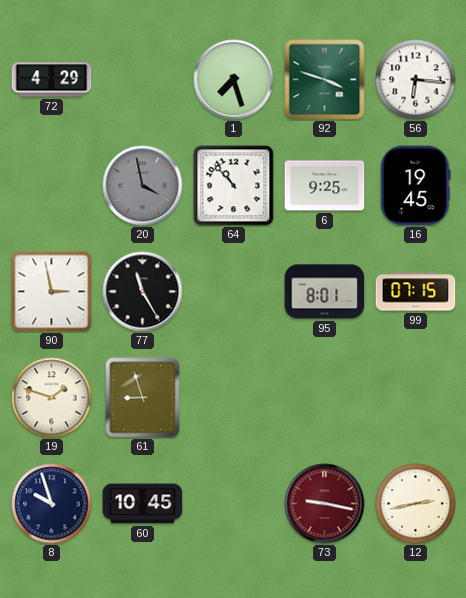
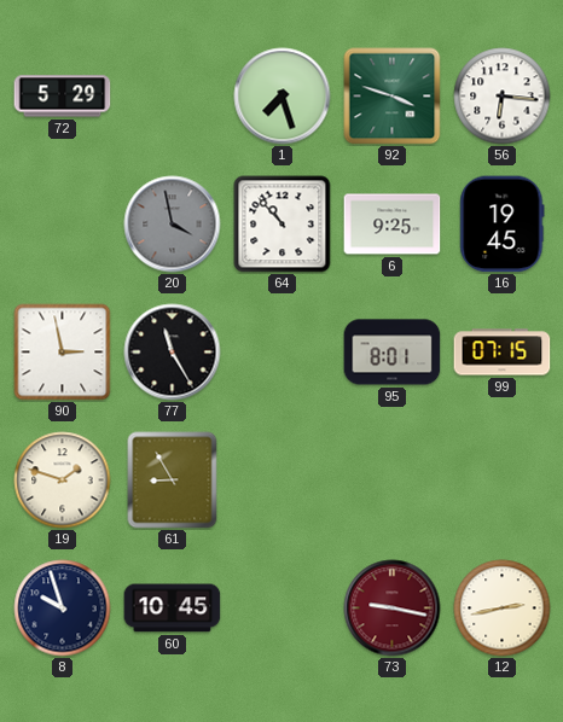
72: 4:29 -> 5:29
61: 8:57 -> 8:55
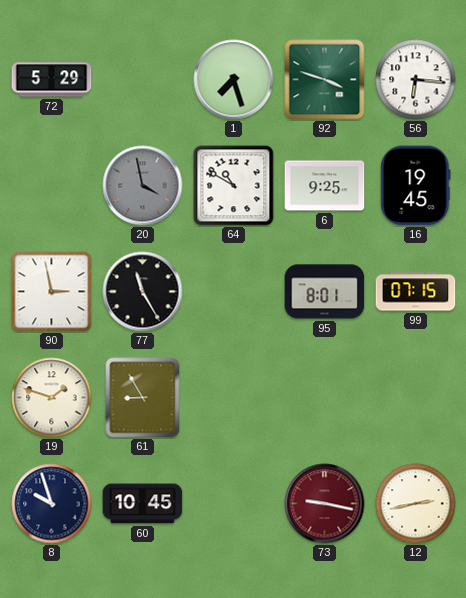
64: 10:53 -> 10:50
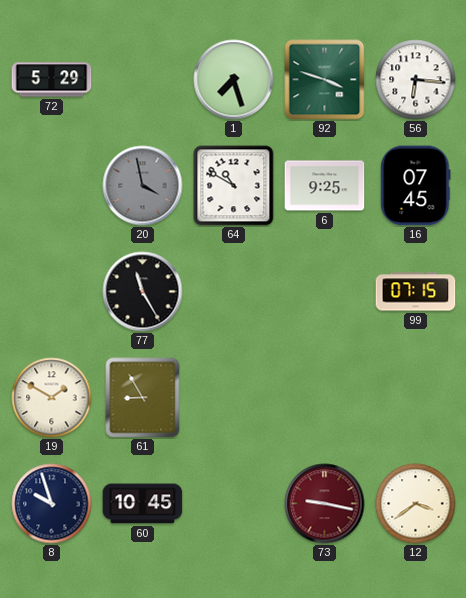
16: 19:45 -> 07:45
90: 2:58 -> none
95: 8:01 -> none
19: 1:48 -> 1:50
12: 2:43 -> 3:39
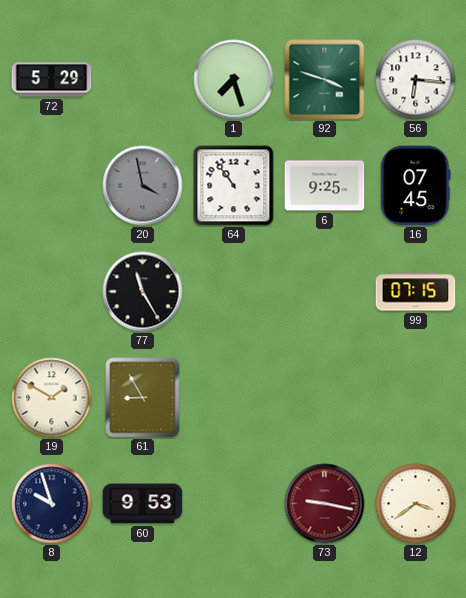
64: 10:50 -> 10:54
60: 10:45 -> 9:53
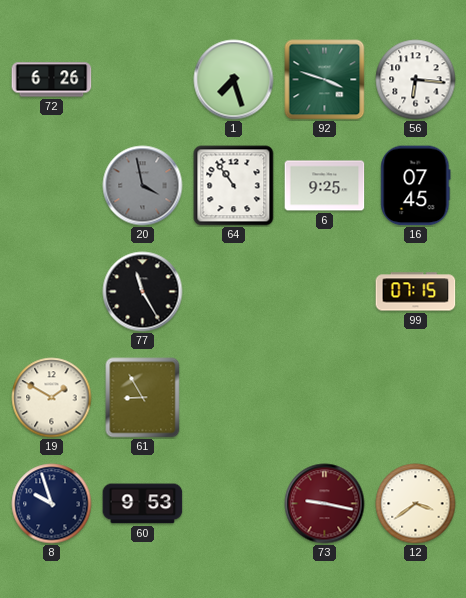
72: 5:29 -> 6:26
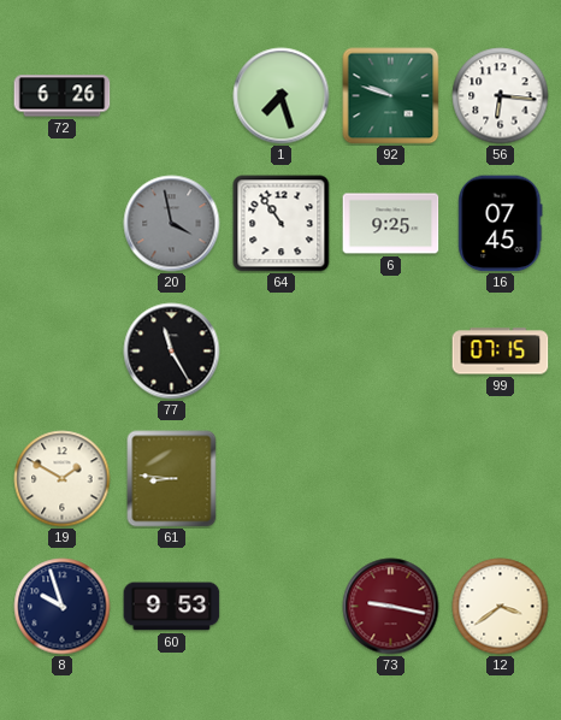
92: 3:48 -> 9:48
61: 8:55 -> 8:46
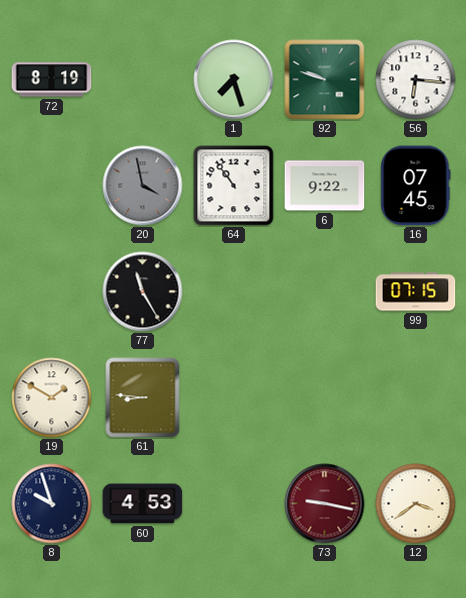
72: 6:26 -> 8:19
6: 9:25 -> 9:22
60: 9:53 -> 4:53
